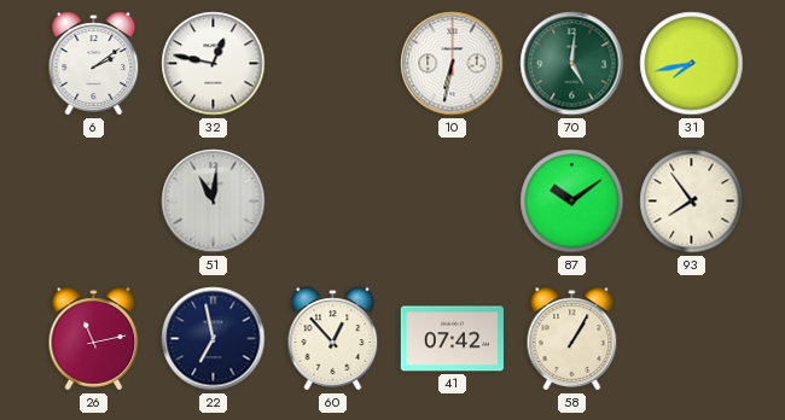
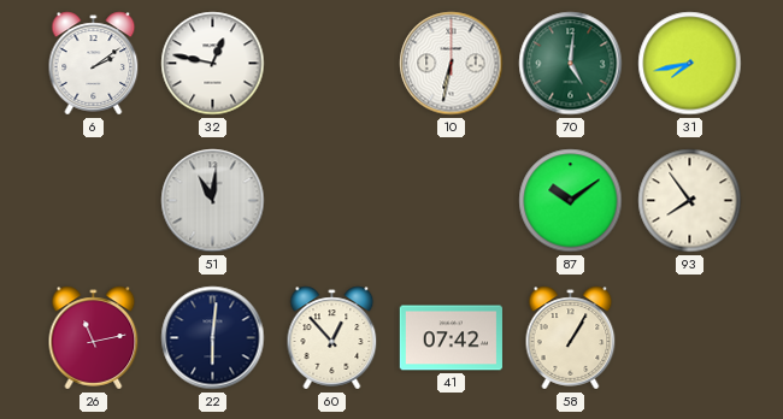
22: 6:58 -> 6:01
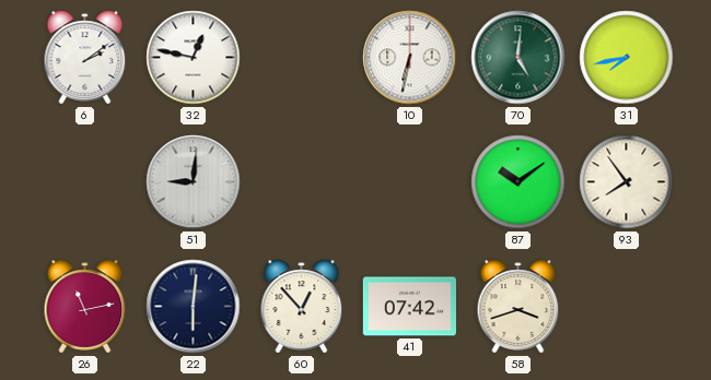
51: 11:01 -> 9:01
58: 1:05 -> 3:42
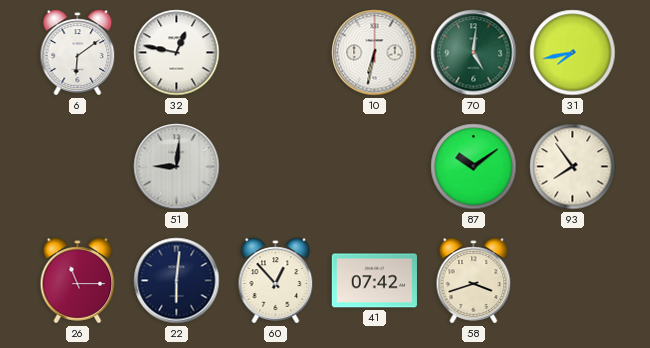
6: 2:09 -> 6:09
26: 11:13 -> 11:15
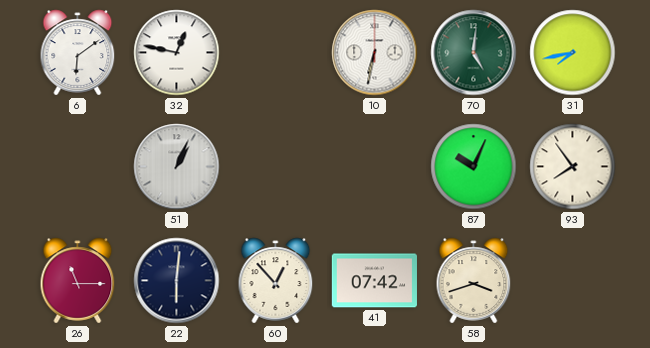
51: 9:01 -> 1:04
87: 10:09 -> 10:04
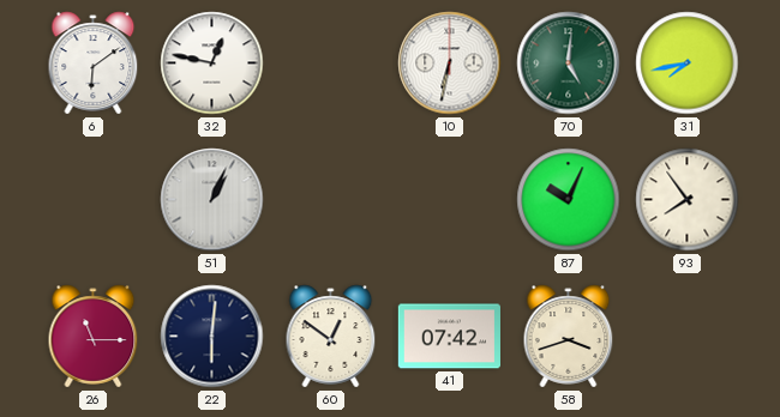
60: 12:53 -> 12:51
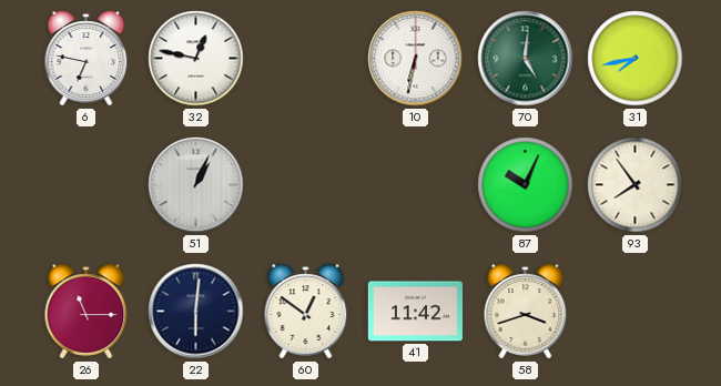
6: 6:09 -> 6:47
41: 07:42 -> 11:42
